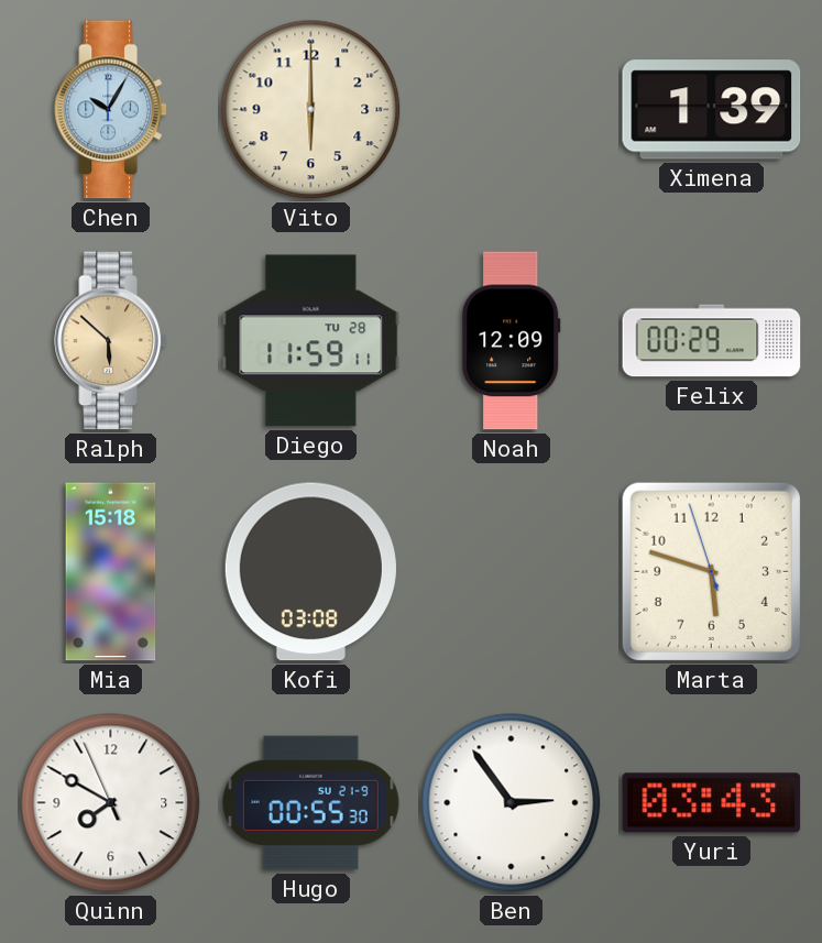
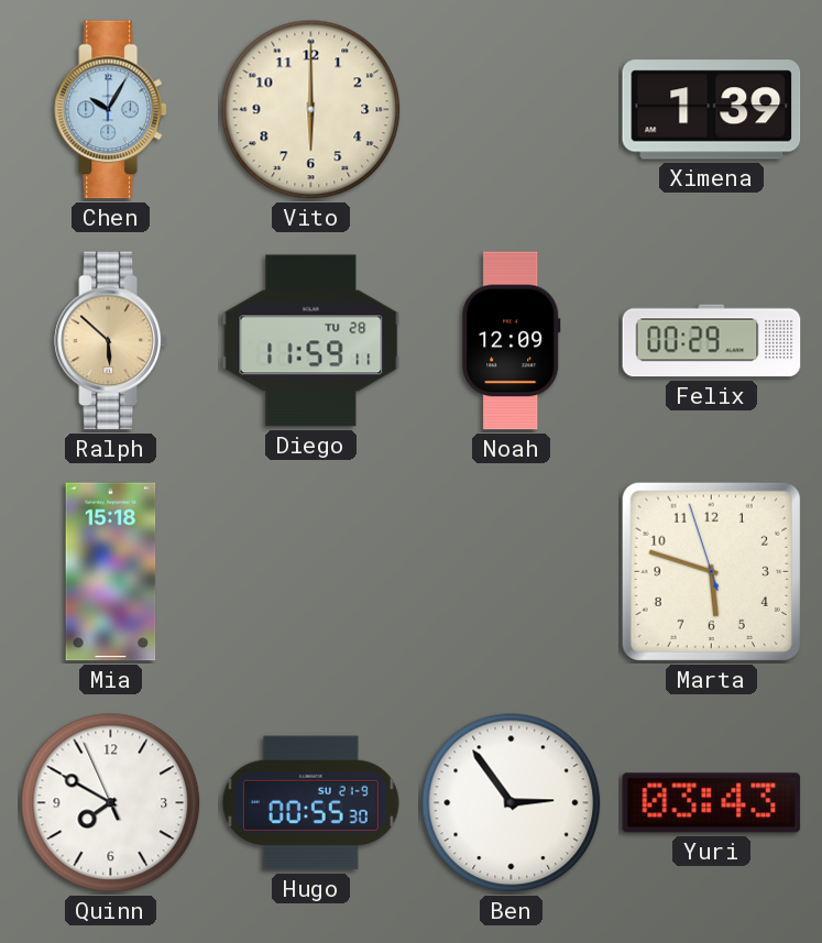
Kofi: 03:08 -> none
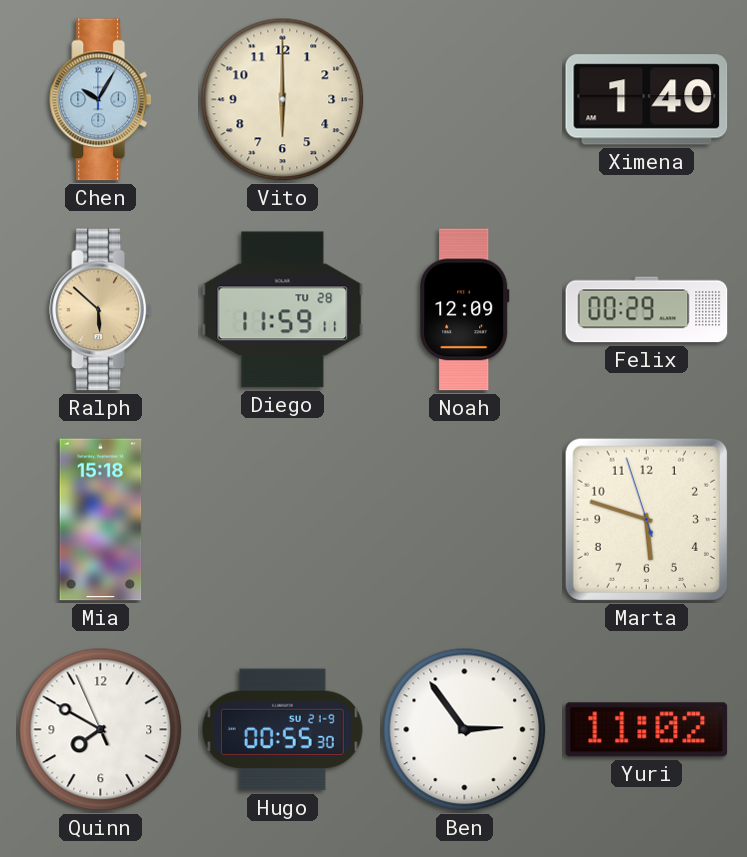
Ximena: 1:39 -> 1:40
Yuri: 03:43 -> 11:02
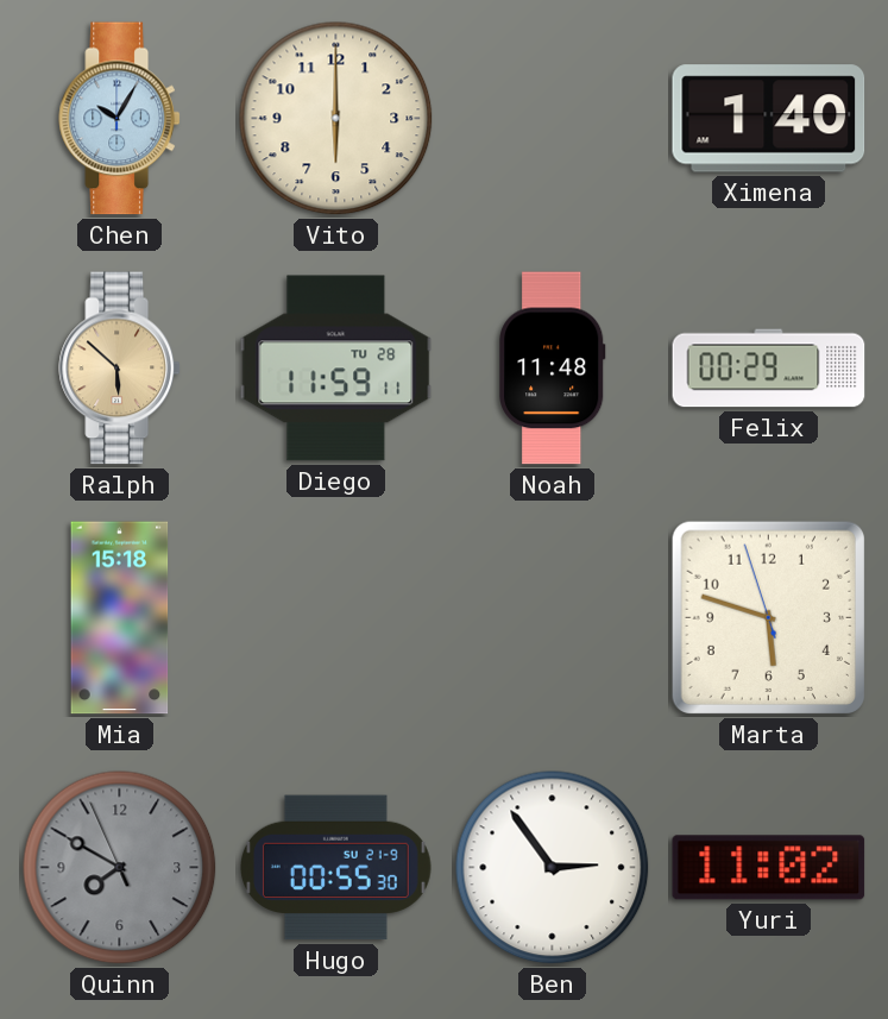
Noah: 12:09 -> 11:48
Quinn dial: white -> grey
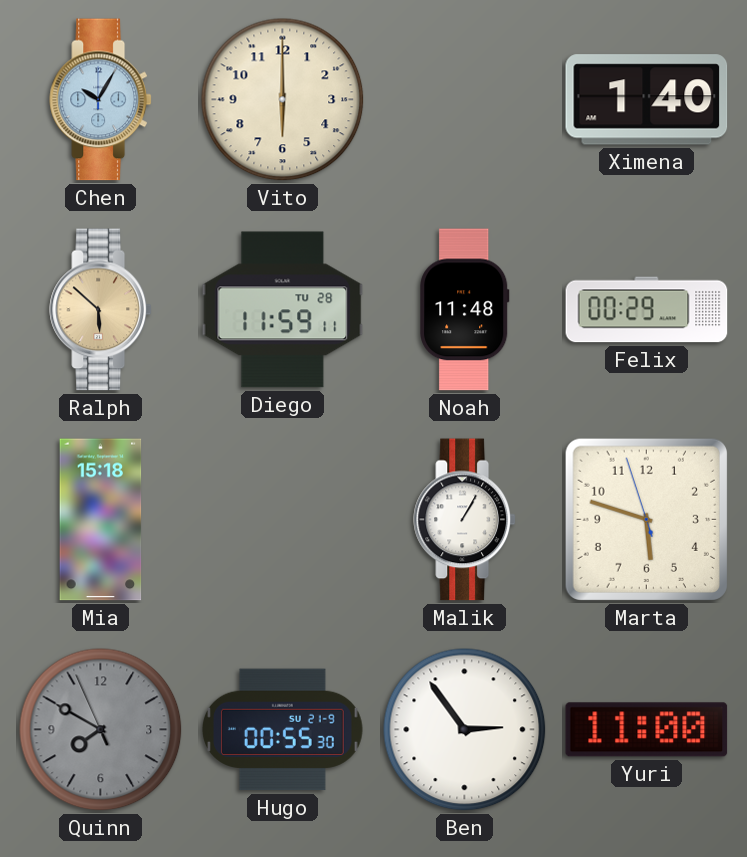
Malik: none -> 1:05
Yuri: 11:02 -> 11:00
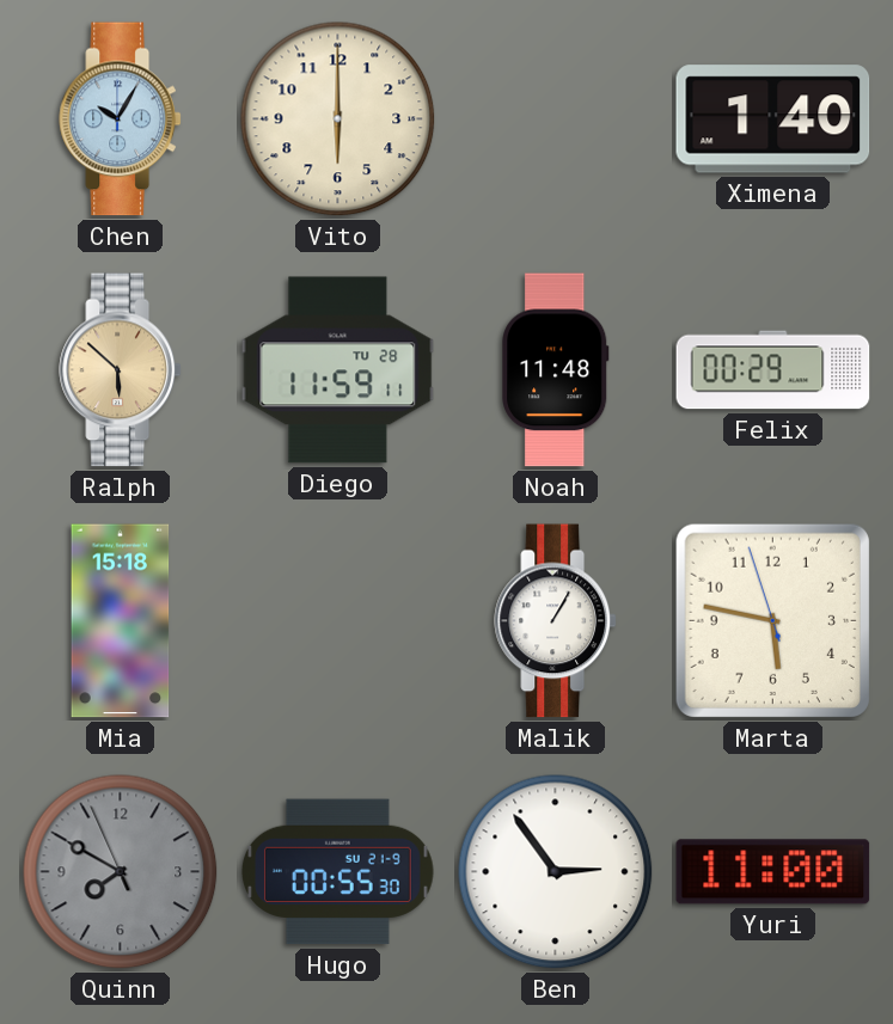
Marta: 5:47 -> 5:46
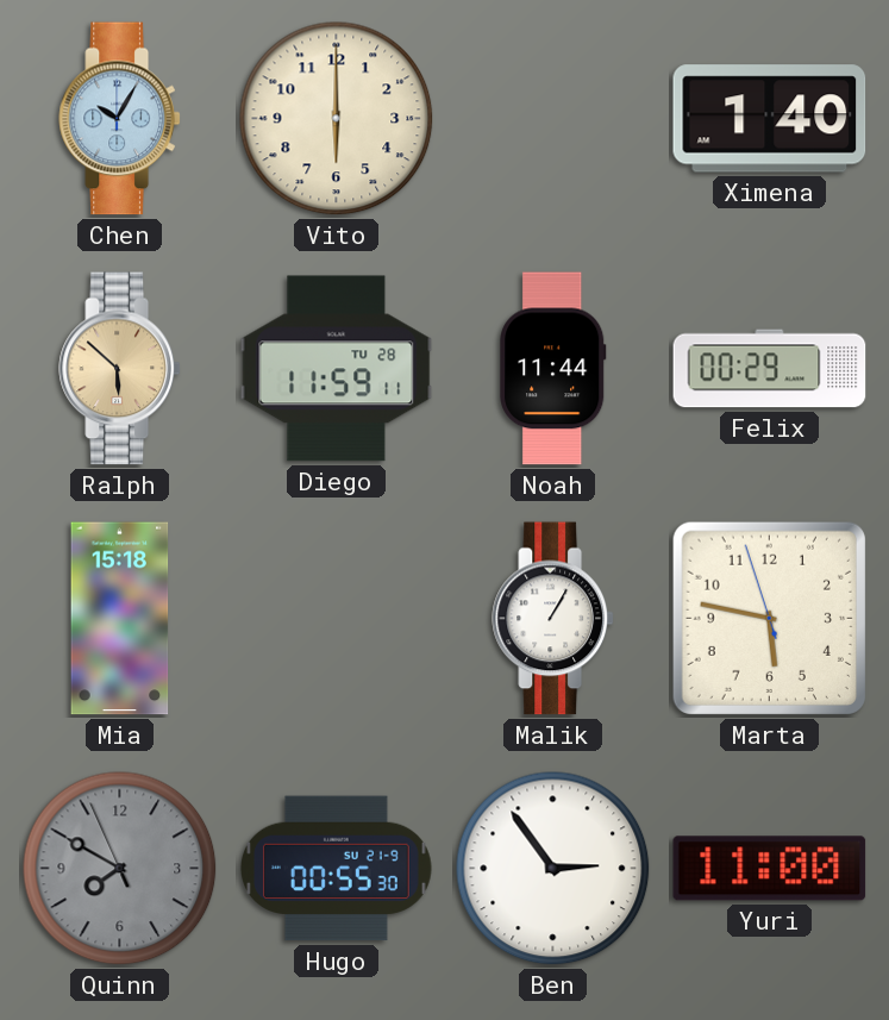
Noah: 11:48 -> 11:44
